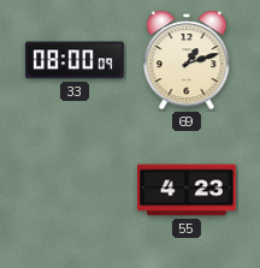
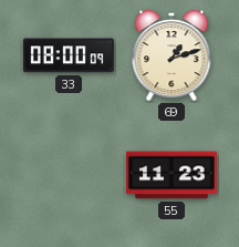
55: 4:23 -> 11:23
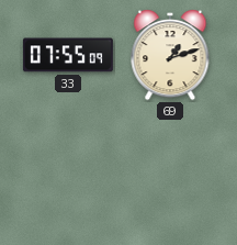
33: 08:00 -> 07:55
55: 11:23 -> none
